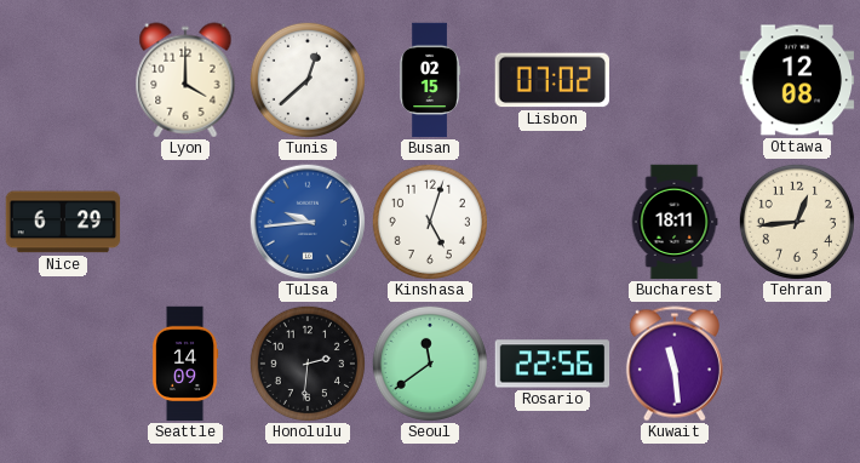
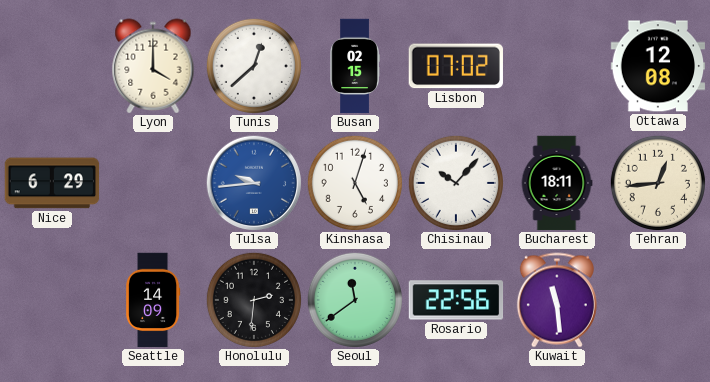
Chisinau: none -> 10:07
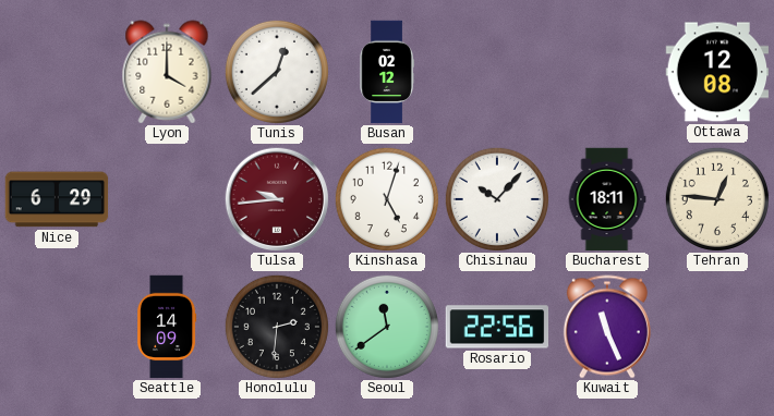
Busan: 02:15 -> 02:12
Lisbon: 07:02 -> none
Tulsa dial: blue -> burgundy
Tehran: 12:44 -> 12:46
Kuwait: 11:29 -> 11:26
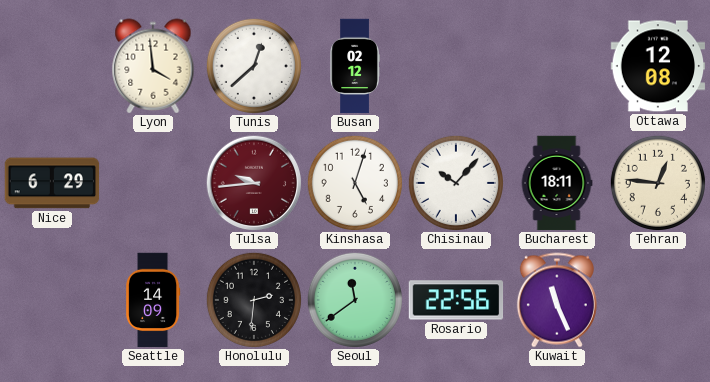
Lyon: 4:00 -> 3:59
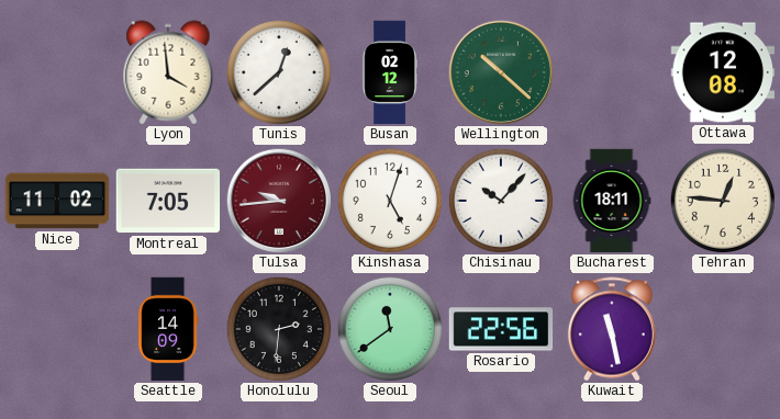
Wellington: none -> 10:22
Nice: 6:29 -> 11:02
Montreal: none -> 7:05
Kuwait: 11:26 -> 11:28
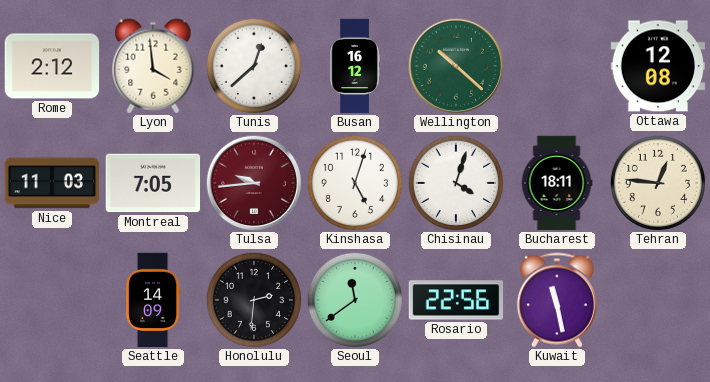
Rome: none -> 2:12
Busan: 02:12 -> 16:12
Nice: 11:02 -> 11:03
Chisinau: 10:07 -> 4:03
